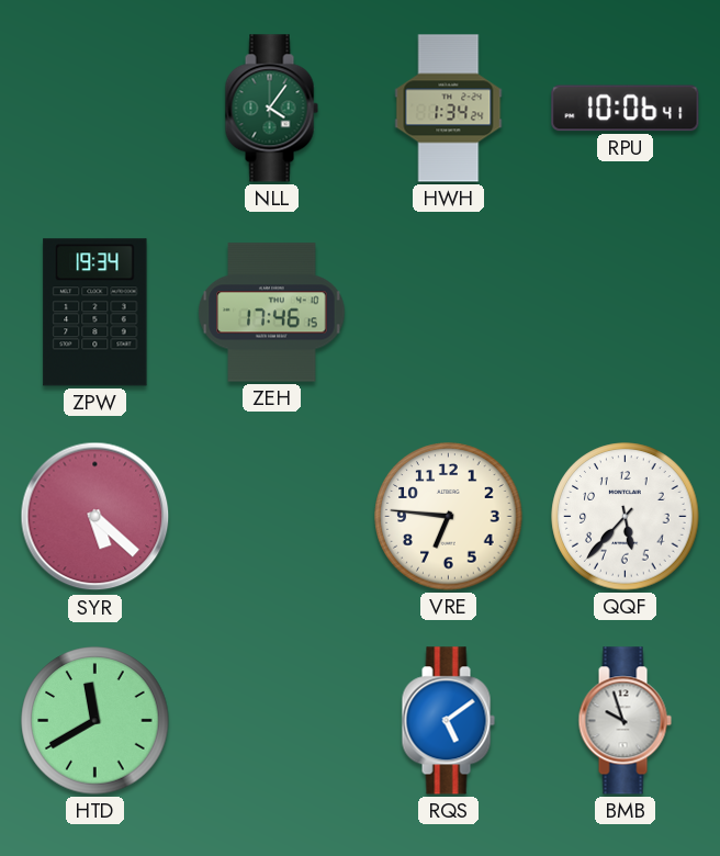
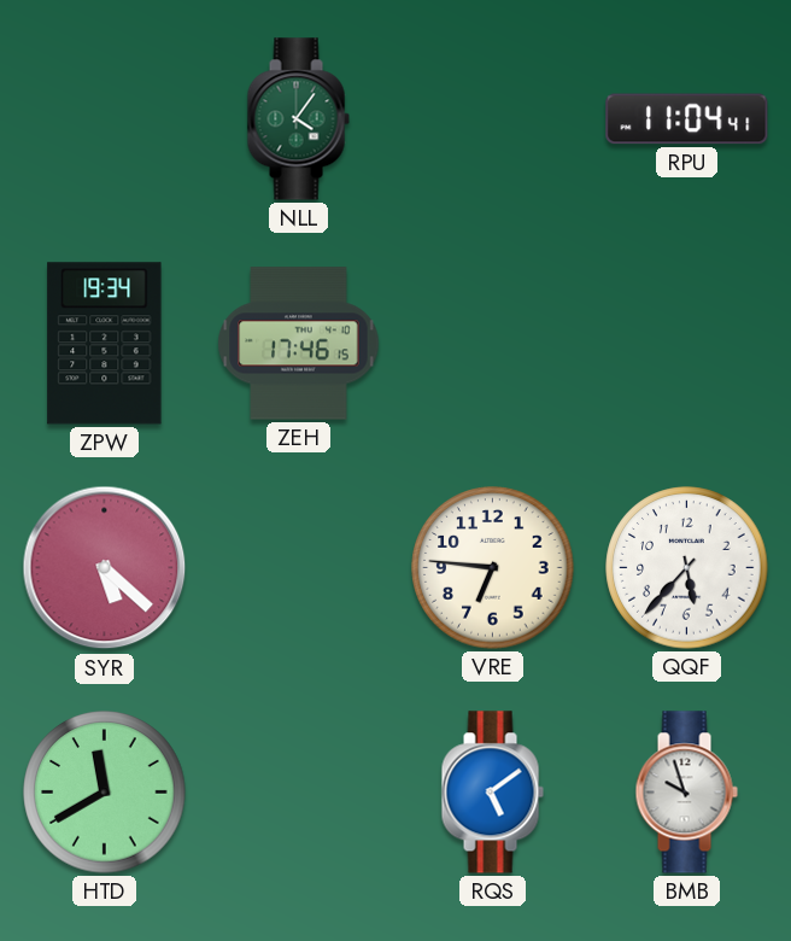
HWH: 1:34 -> none
RPU: 10:06 -> 11:04
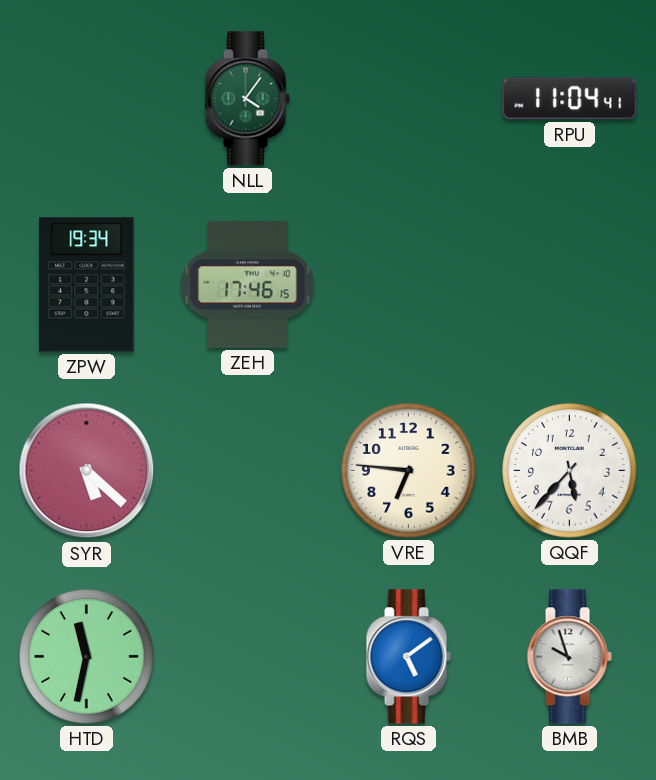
HTD: 11:40 -> 11:32
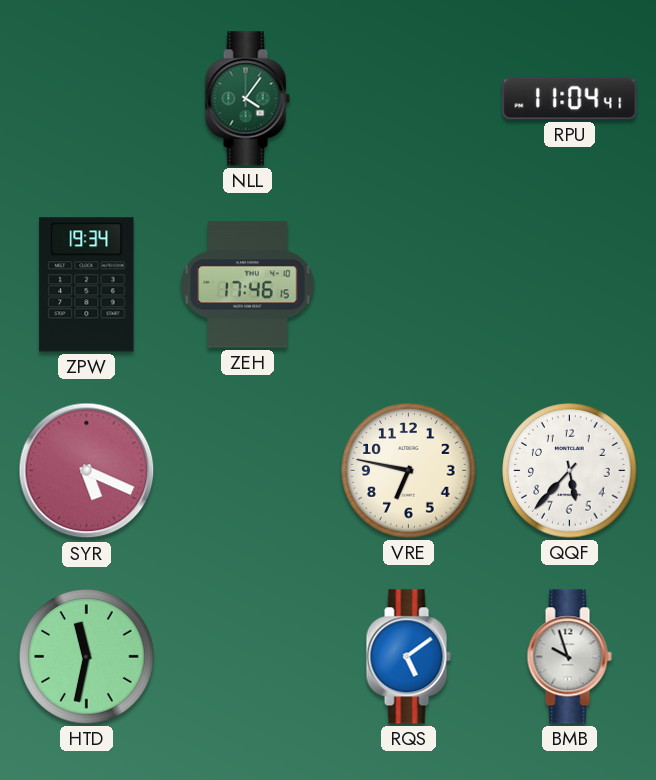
SYR: 5:22 -> 5:19
VRE: 6:46 -> 6:47
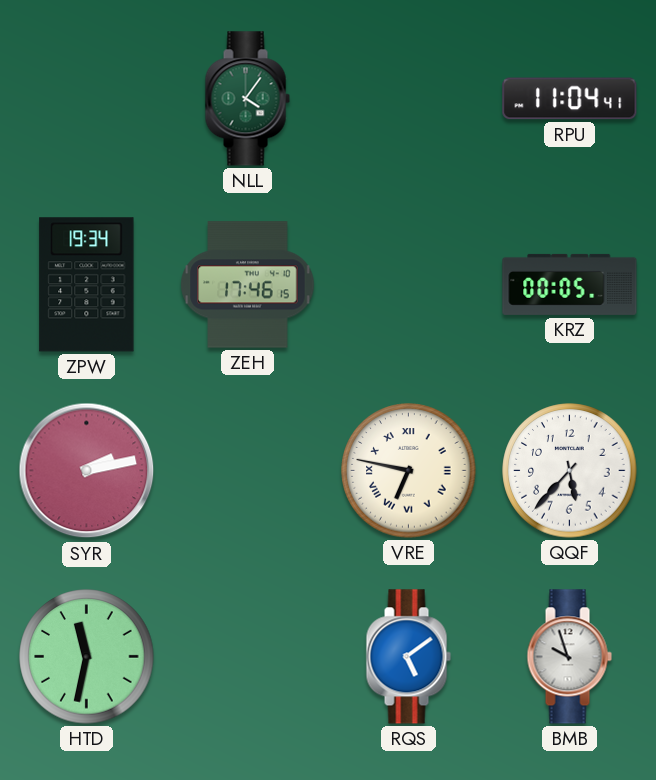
KRZ: none -> 00:05
SYR: 5:19 -> 2:13
VRE numerals: Arabic -> Roman
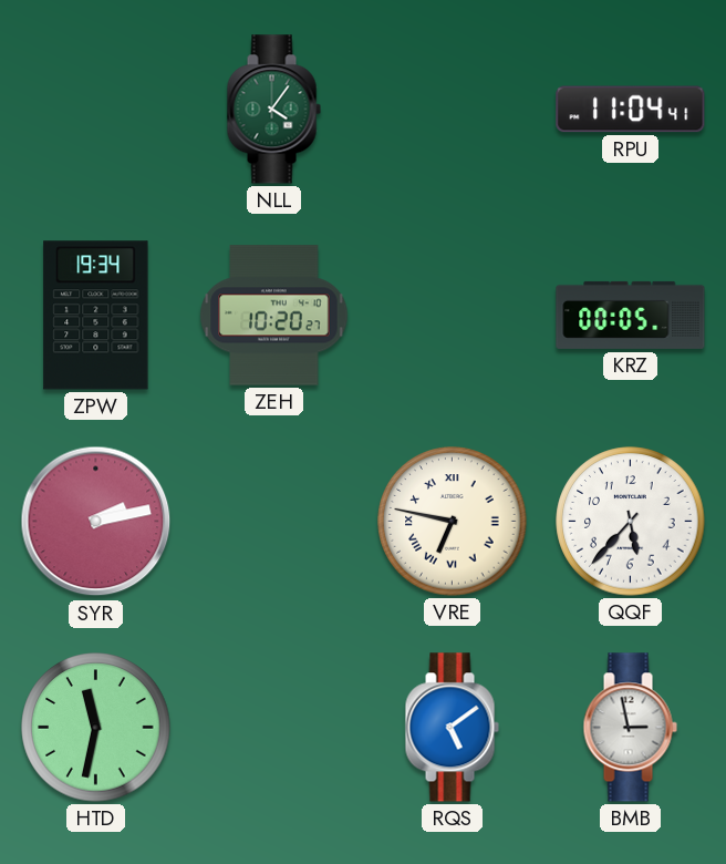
ZEH: 17:46 -> 10:20
BMB: 9:57 -> 2:58
